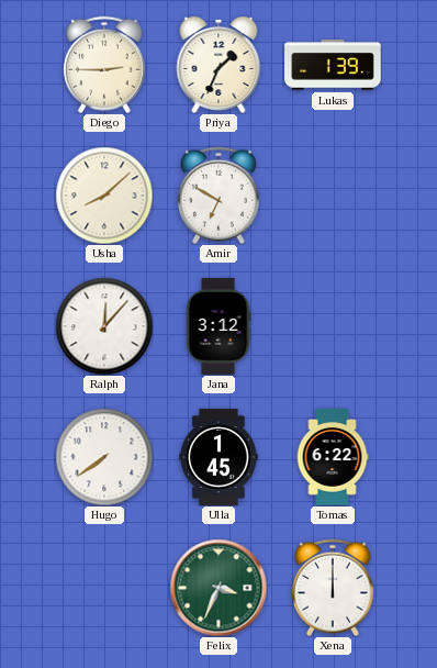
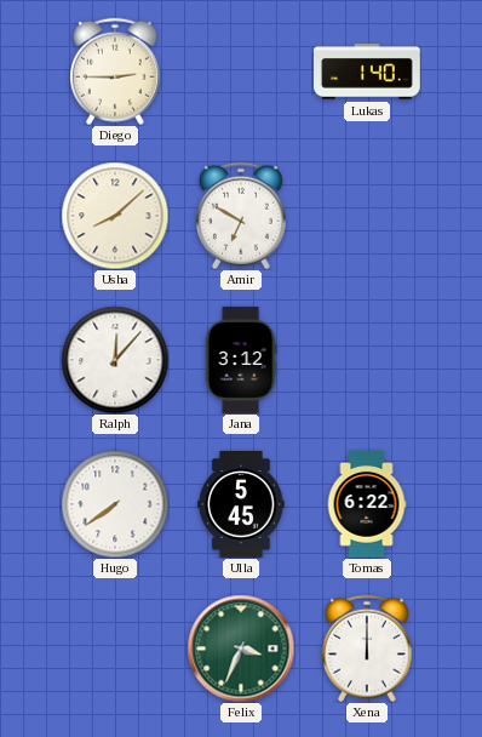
Priya: 1:34 -> none
Lukas: 1:39 -> 1:40
Ulla: 1:45 -> 5:45
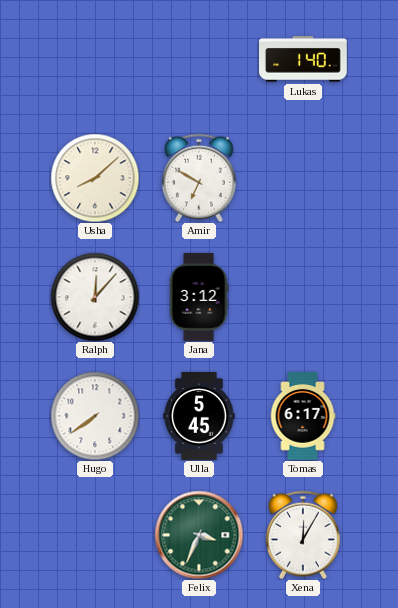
Diego: 2:45 -> none
Tomas: 6:22 -> 6:17
Xena: 12:00 -> 12:05
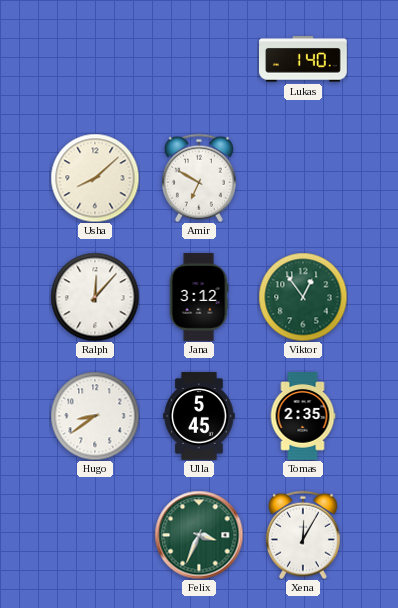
Viktor: none -> 12:54
Hugo: 7:39 -> 8:39
Tomas: 6:17 -> 2:35
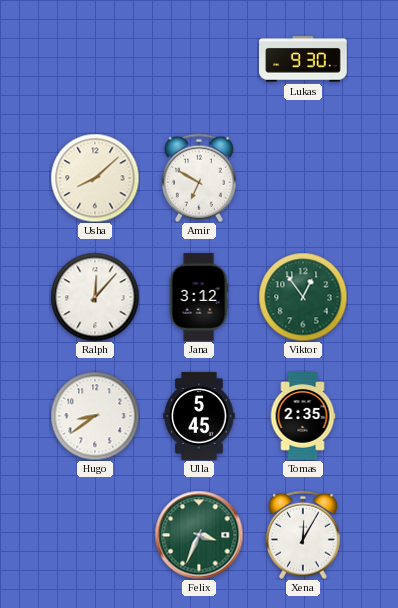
Lukas: 1:40 -> 9:30
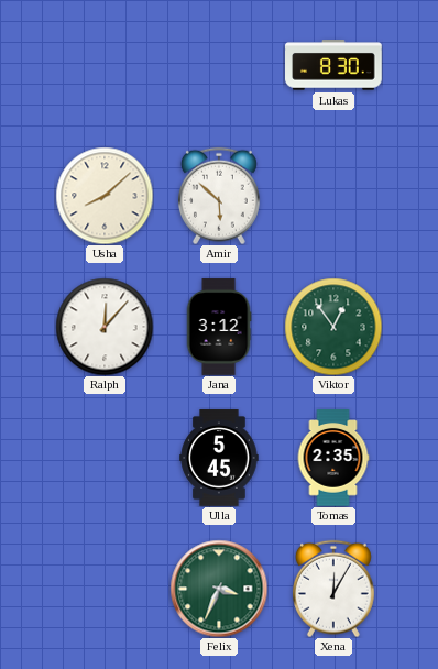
Lukas: 9:30 -> 8:30
Amir: 6:50 -> 5:52
Hugo: 8:39 -> none
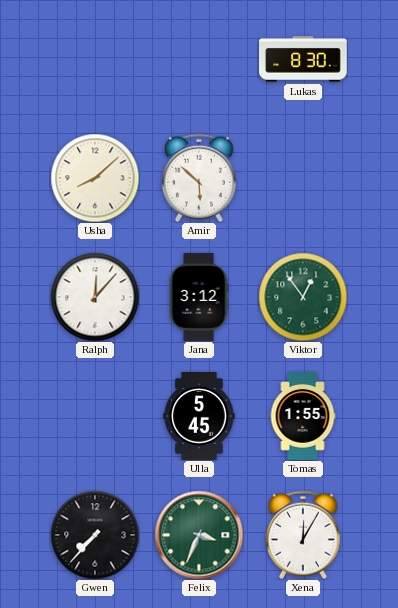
Tomas: 2:35 -> 1:55
Gwen: none -> 7:37
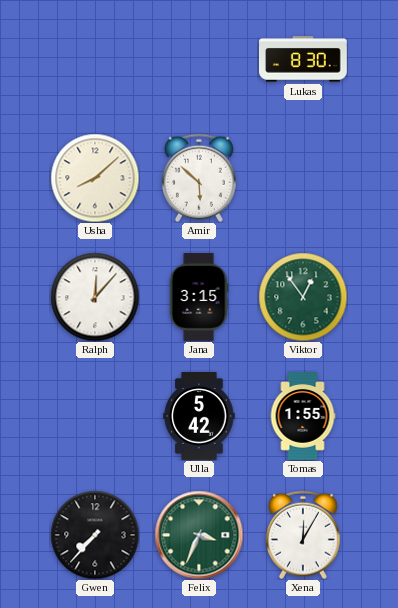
Jana: 3:12 -> 3:15
Ulla: 5:45 -> 5:42
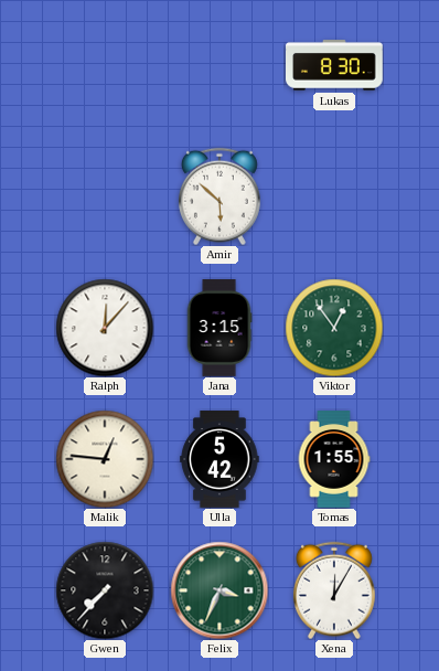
Usha: 8:08 -> none
Malik: none -> 12:46
